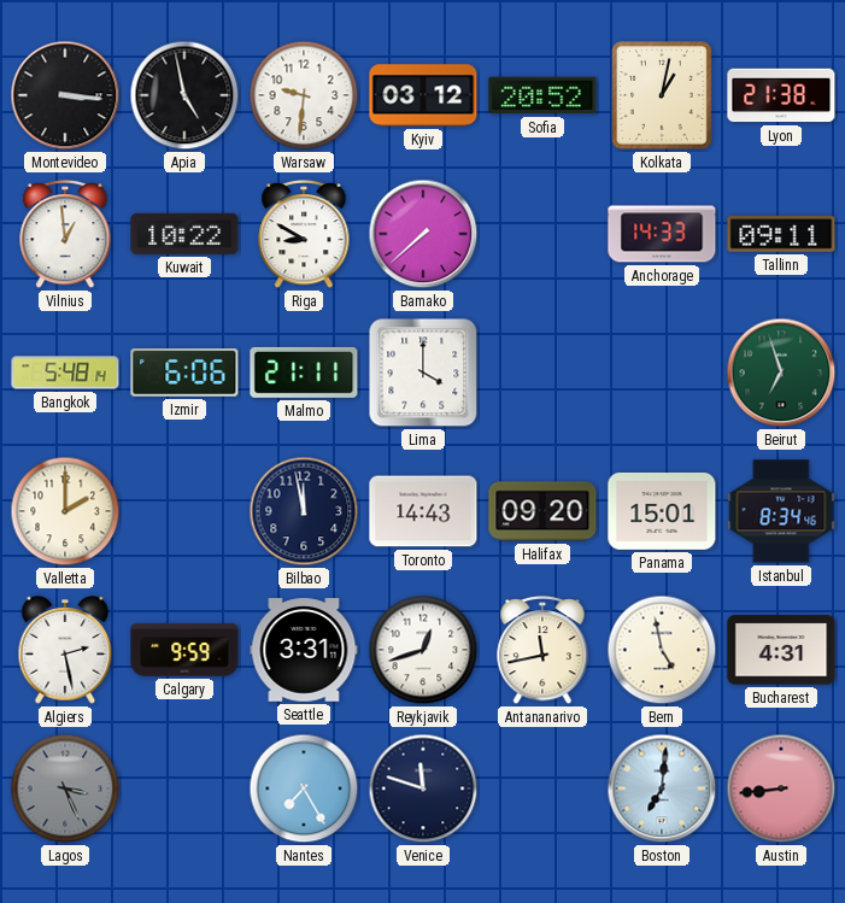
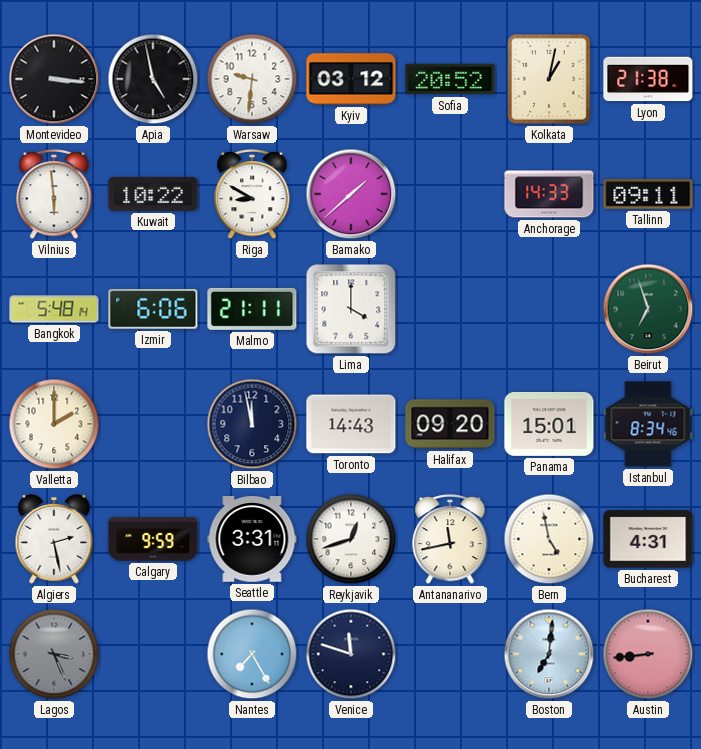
Vilnius: 12:59 -> 5:59
Bamako: 7:38 -> 1:38
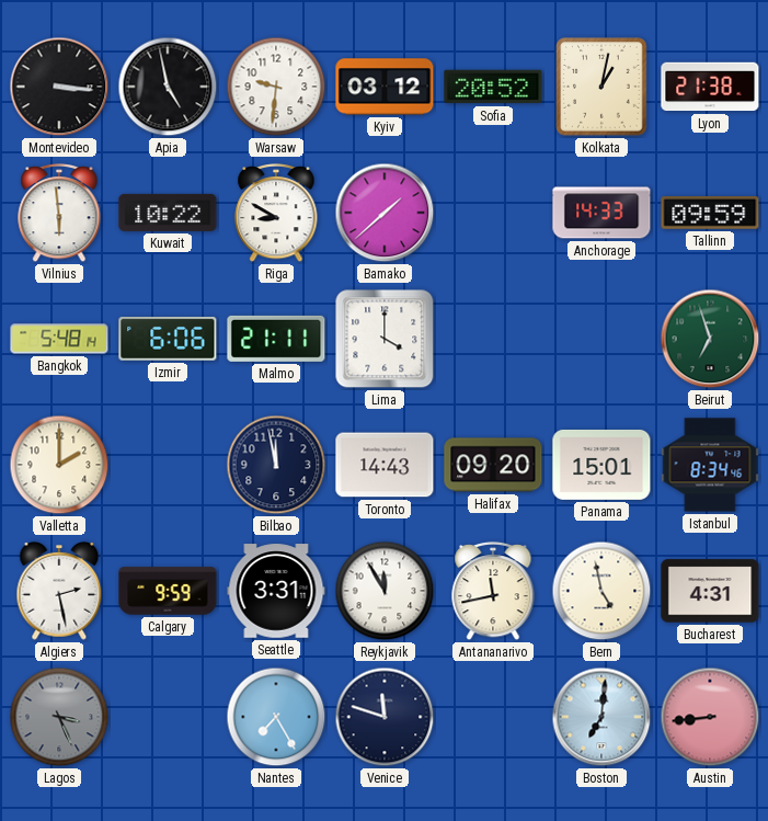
Tallinn: 09:11 -> 09:59
Reykjavik: 12:42 -> 11:55
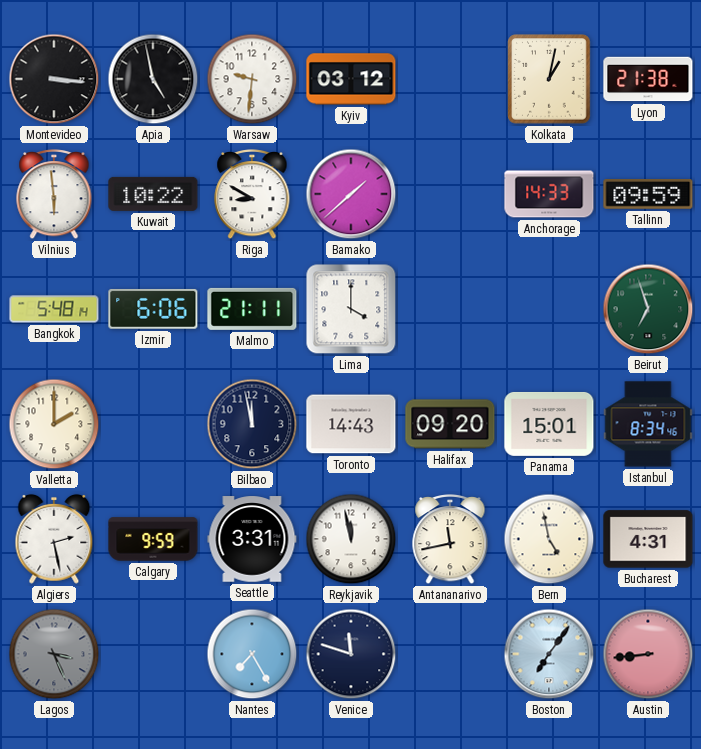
Sofia: 20:52 -> none
Reykjavik: 11:55 -> 11:58
Boston: 7:01 -> 7:06
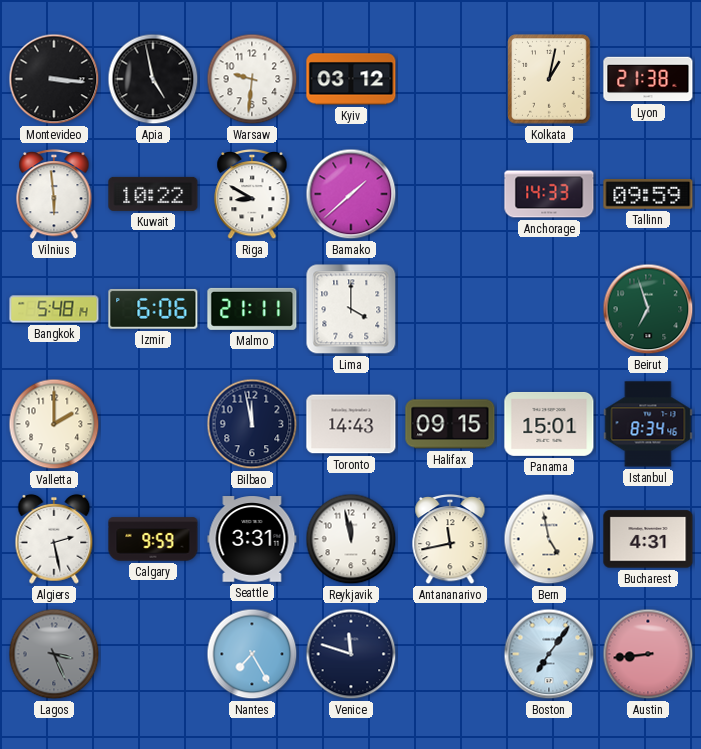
Halifax: 09:20 -> 09:15
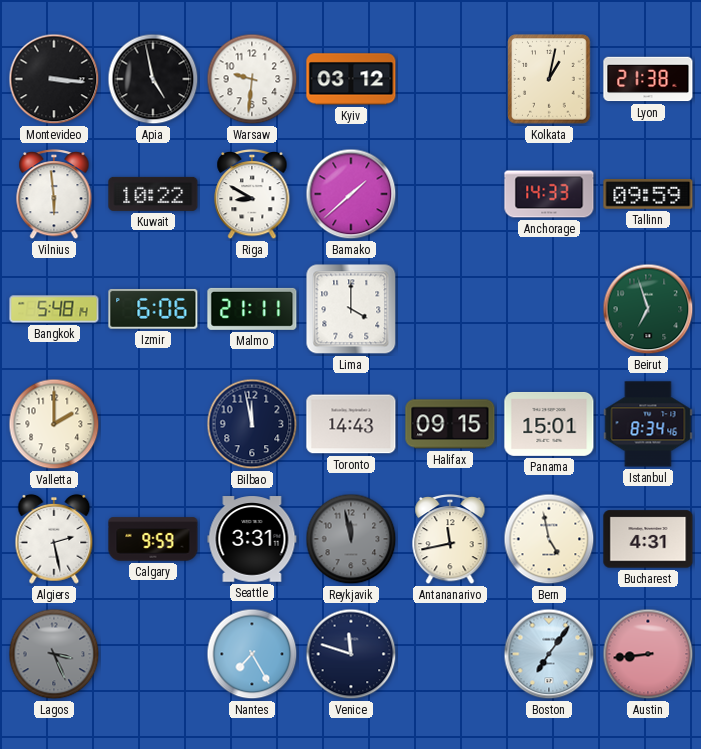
Reykjavik dial: white -> grey
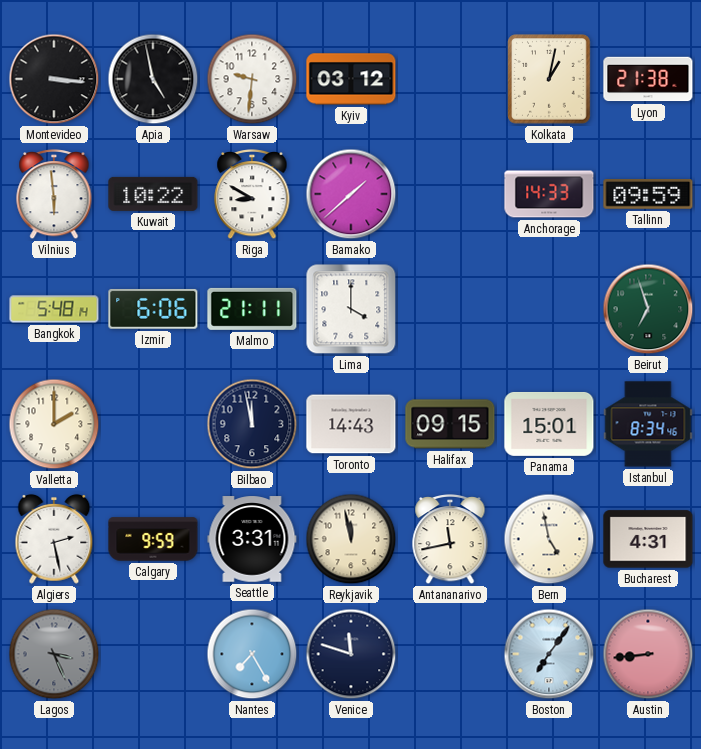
Reykjavik dial: grey -> cream
